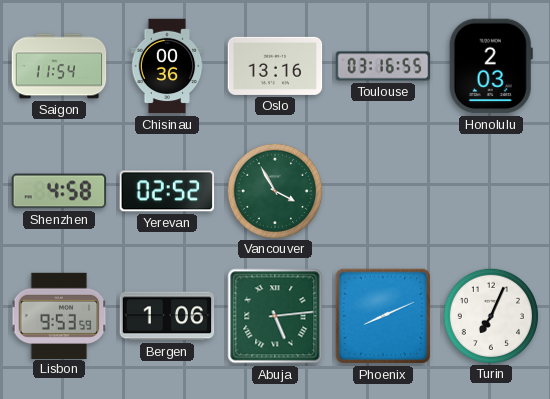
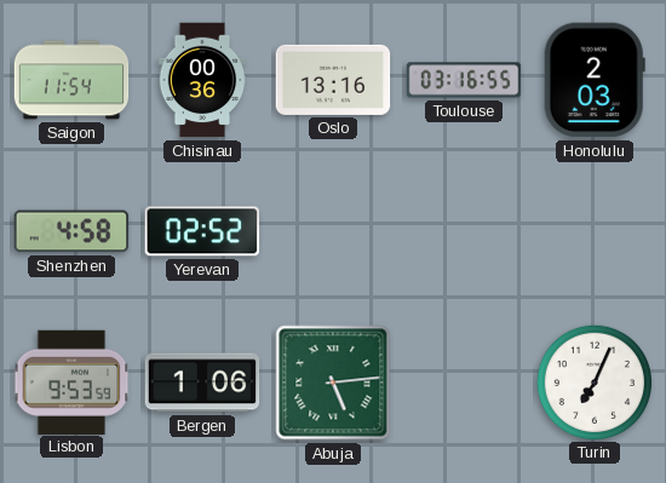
Vancouver: 3:55 -> none
Phoenix: 8:11 -> none
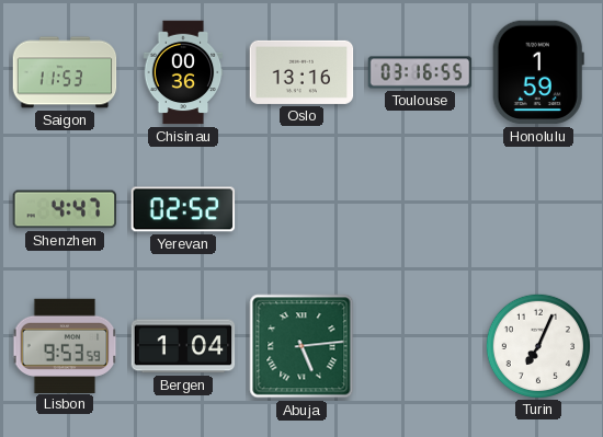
Saigon: 11:54 -> 11:53
Honolulu: 2:03 -> 1:59
Shenzhen: 4:58 -> 4:47
Bergen: 1:06 -> 1:04
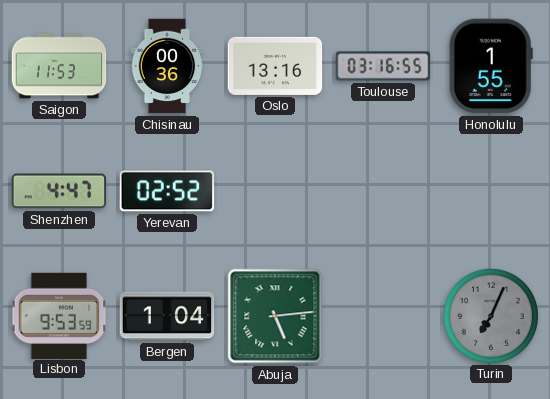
Honolulu: 1:59 -> 1:55
Turin dial: white -> grey
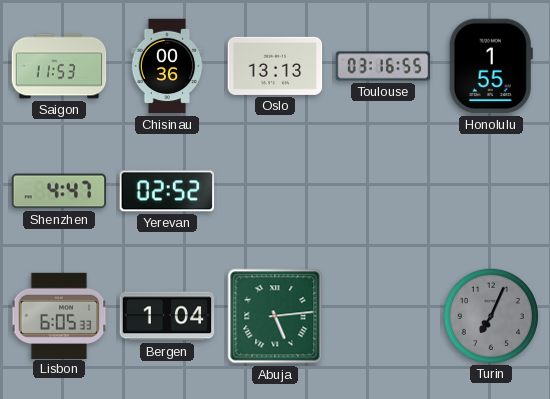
Oslo: 13:16 -> 13:13
Lisbon: 9:53 -> 6:05
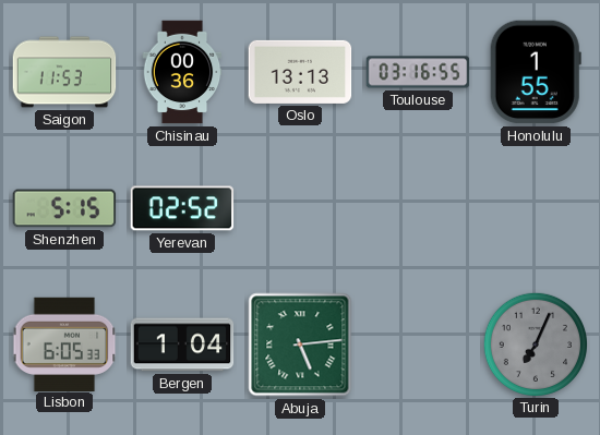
Shenzhen: 4:47 -> 5:15
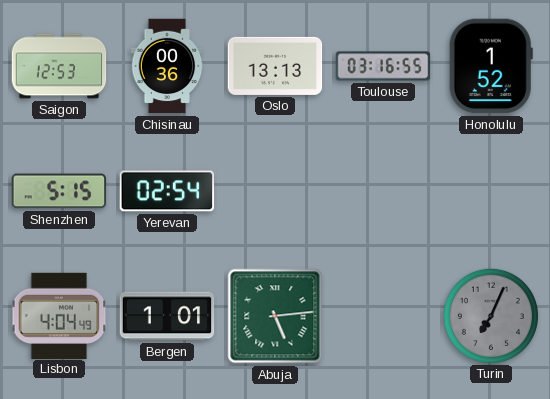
Saigon: 11:53 -> 12:53
Honolulu: 1:55 -> 1:52
Yerevan: 02:52 -> 02:54
Lisbon: 6:05 -> 4:04
Bergen: 1:04 -> 1:01
